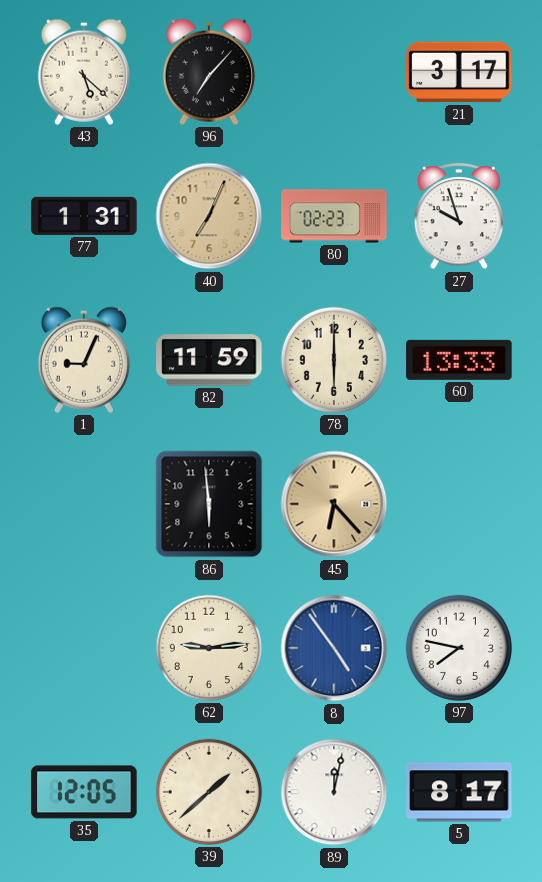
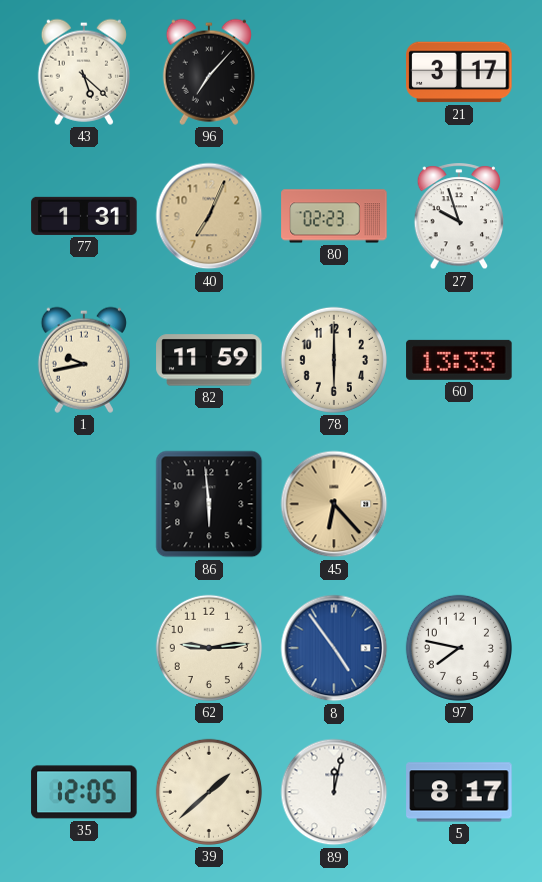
1: 9:04 -> 9:43
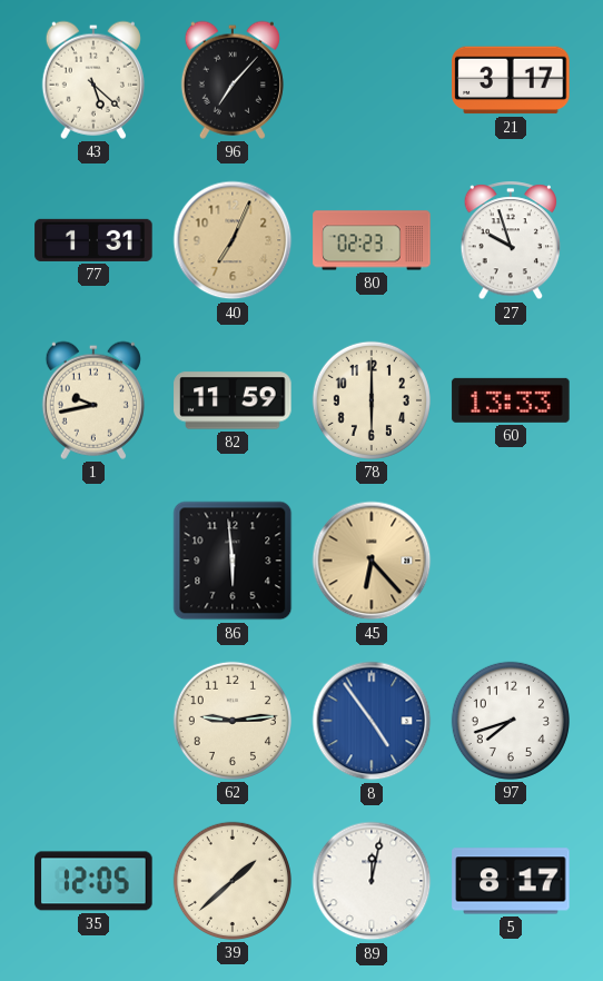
97: 7:47 -> 7:42
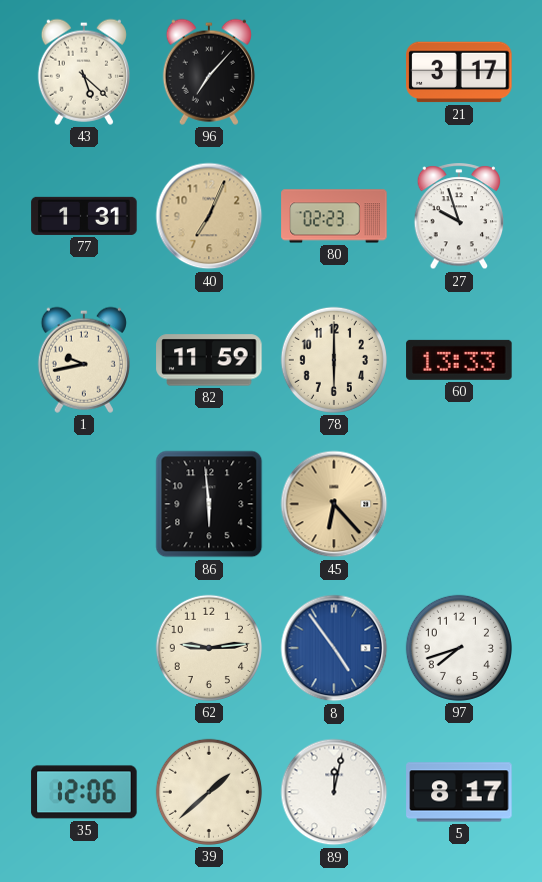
35: 12:05 -> 12:06
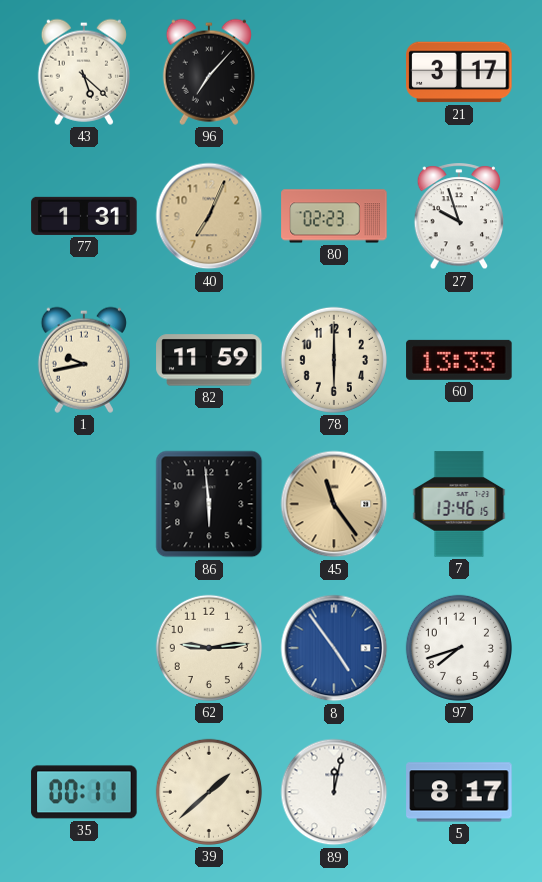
45: 6:23 -> 11:24
7: none -> 13:46
35: 12:06 -> 00:11
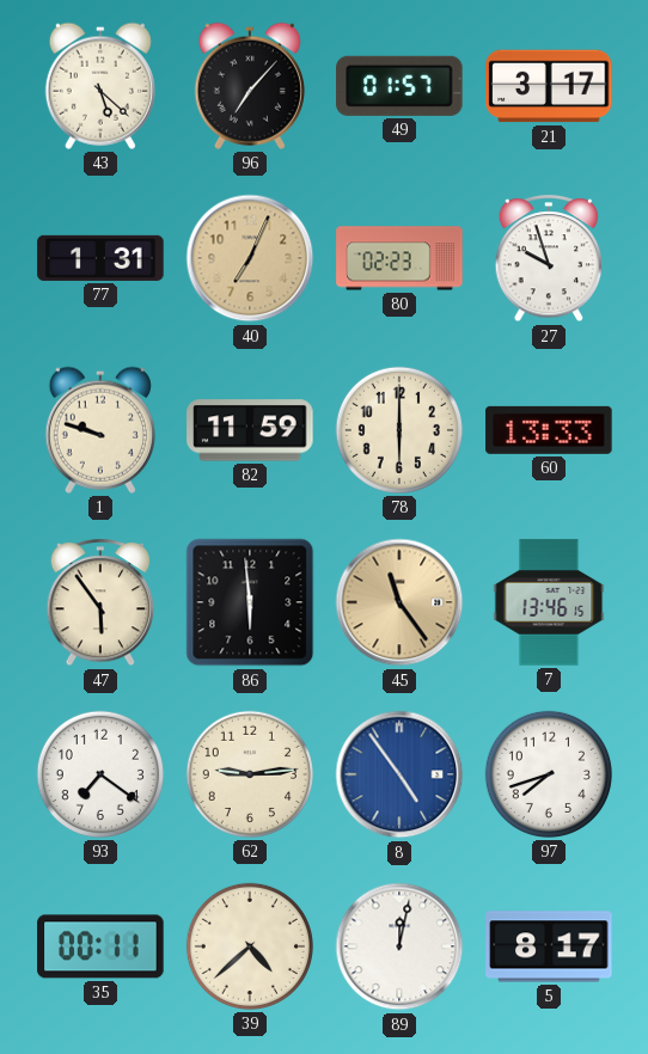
49: none -> 01:57
1: 9:43 -> 9:48
47: none -> 5:54
93: none -> 7:21
39: 1:38 -> 4:38
